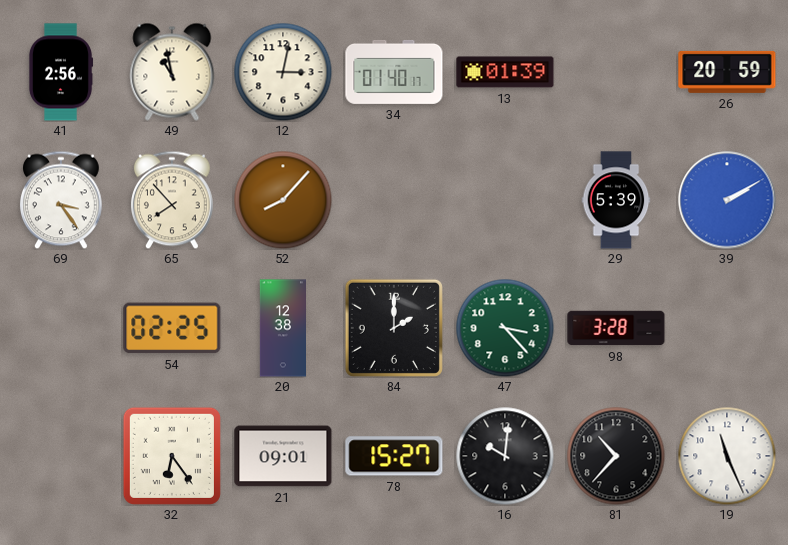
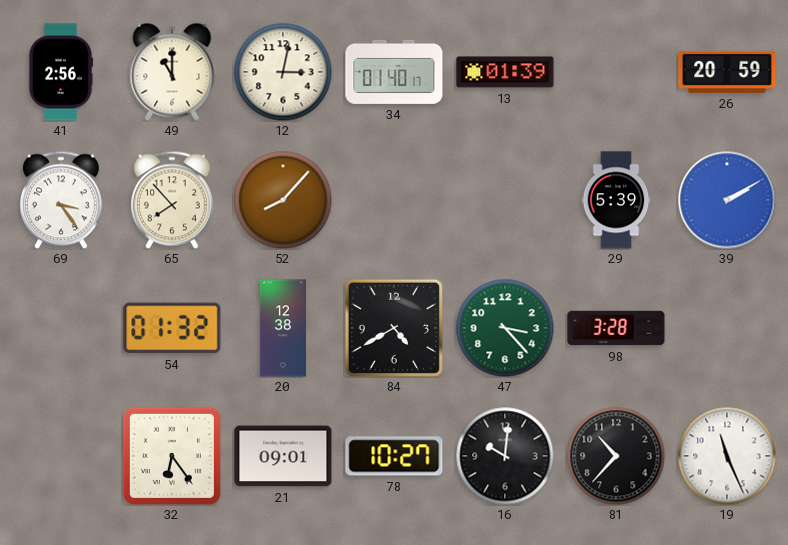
49: 10:58 -> 11:00
54: 02:25 -> 01:32
84: 2:00 -> 4:40
78: 15:27 -> 10:27
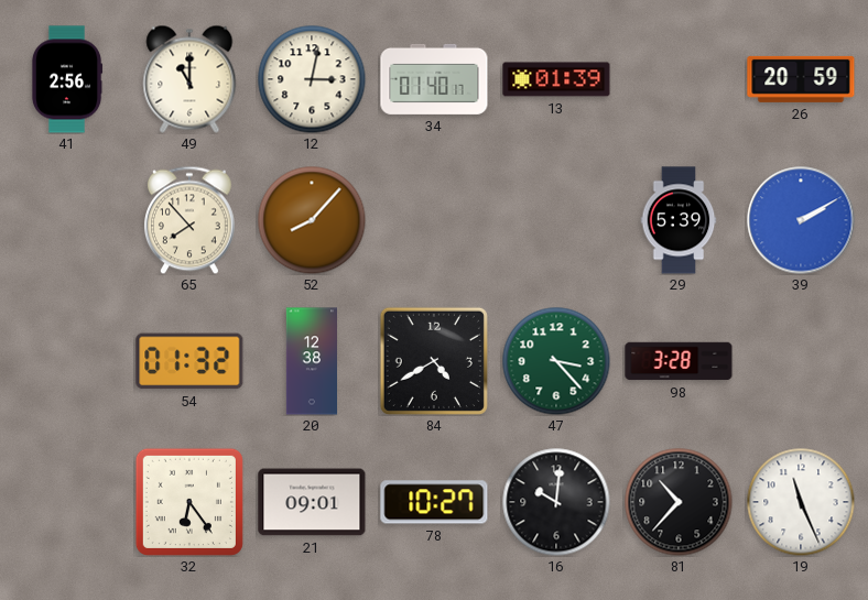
69: 3:24 -> none
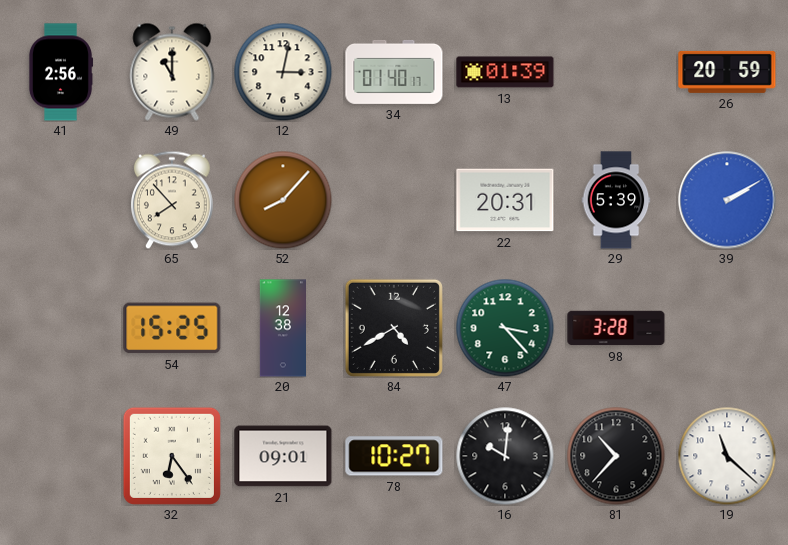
22: none -> 20:31
54: 01:32 -> 15:25
19: 11:26 -> 11:22
